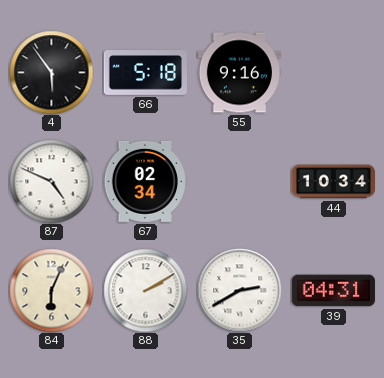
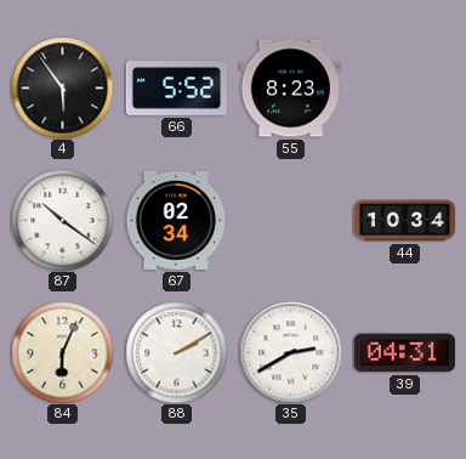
66: 5:18 -> 5:52
55: 9:16 -> 8:23
87: 4:49 -> 10:21
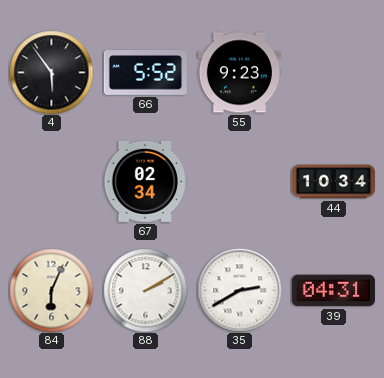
55: 8:23 -> 9:23
87: 10:21 -> none
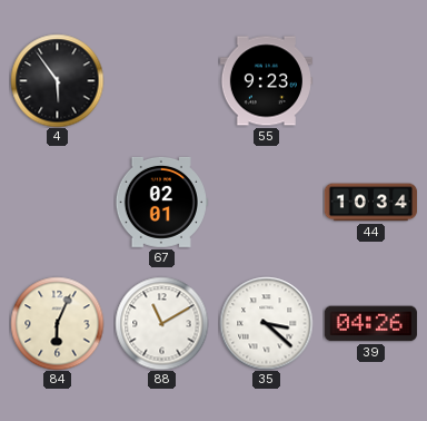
66: 5:52 -> none
67: 02:34 -> 02:01
88: 2:10 -> 11:10
35: 2:40 -> 3:22
39: 04:31 -> 04:26
